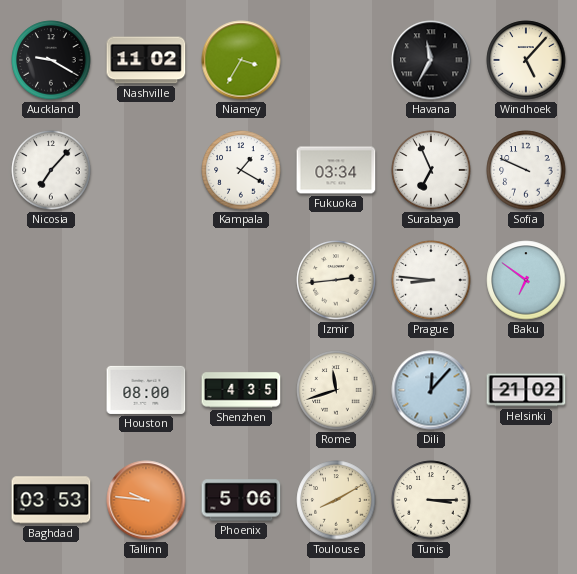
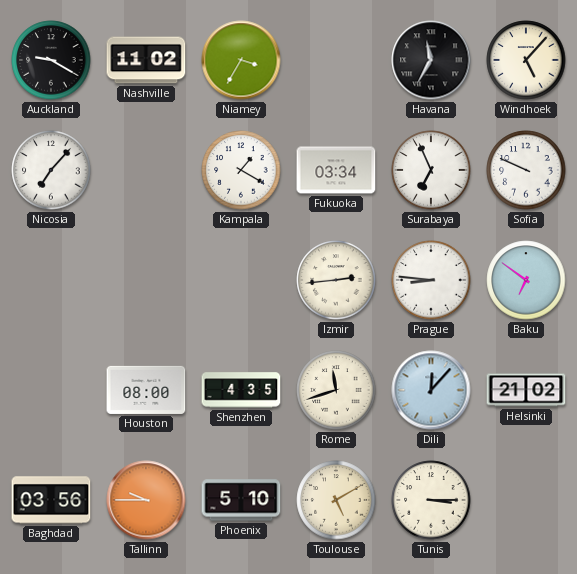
Baghdad: 03:53 -> 03:56
Tallinn: 9:46 -> 9:45
Phoenix: 5:06 -> 5:10
Toulouse: 8:10 -> 5:10
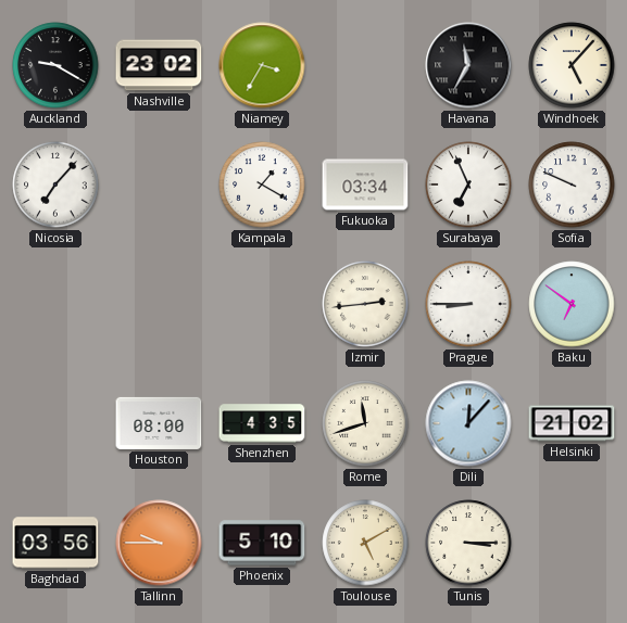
Nashville: 11:02 -> 23:02
Prague: 8:46 -> 8:45
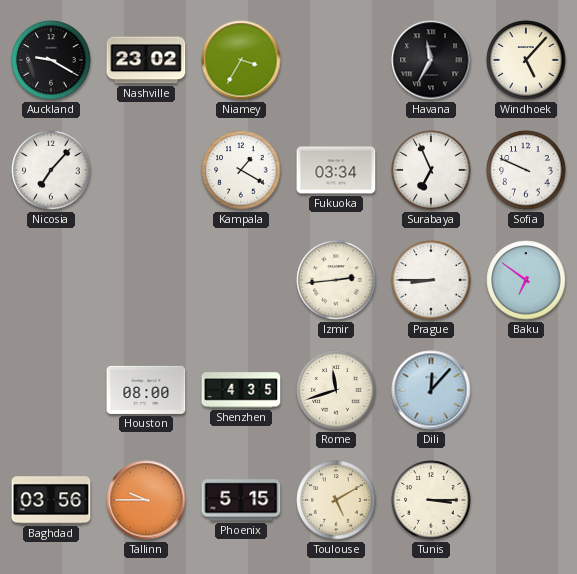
Helsinki: 21:02 -> none
Phoenix: 5:10 -> 5:15
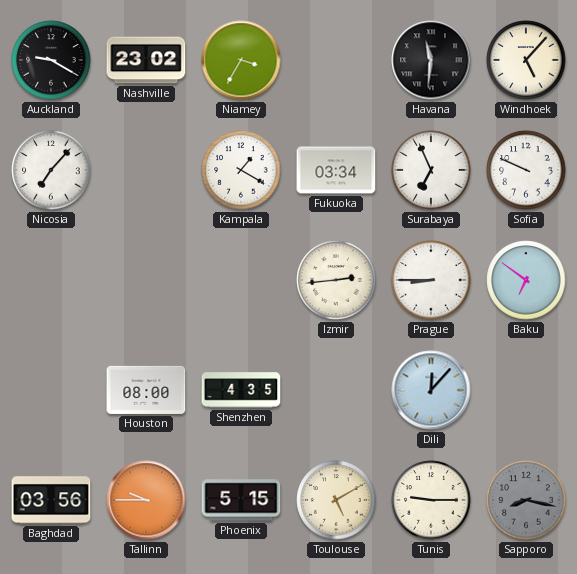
Havana: 11:35 -> 11:31
Rome: 11:42 -> none
Tunis: 3:15 -> 9:15
Sapporo: none -> 8:17
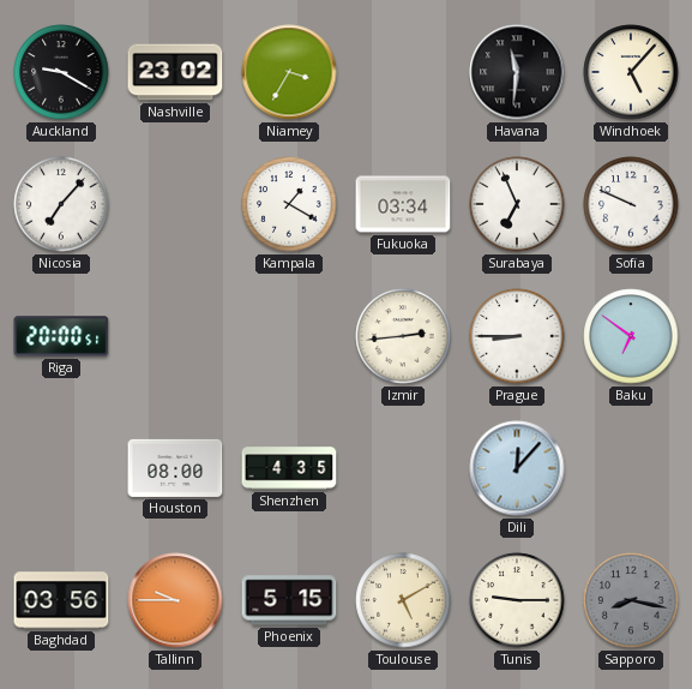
Riga: none -> 20:00
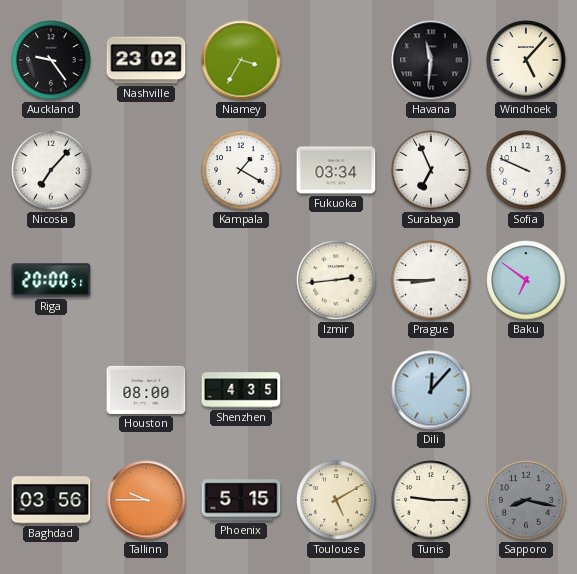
Auckland: 9:20 -> 9:24
